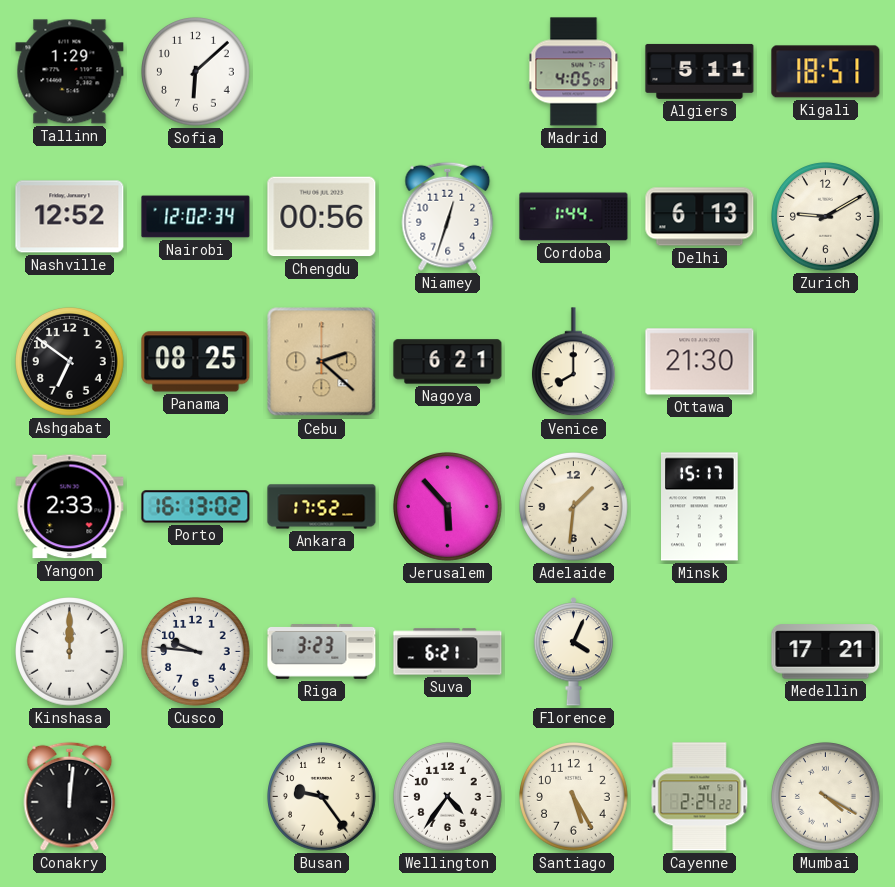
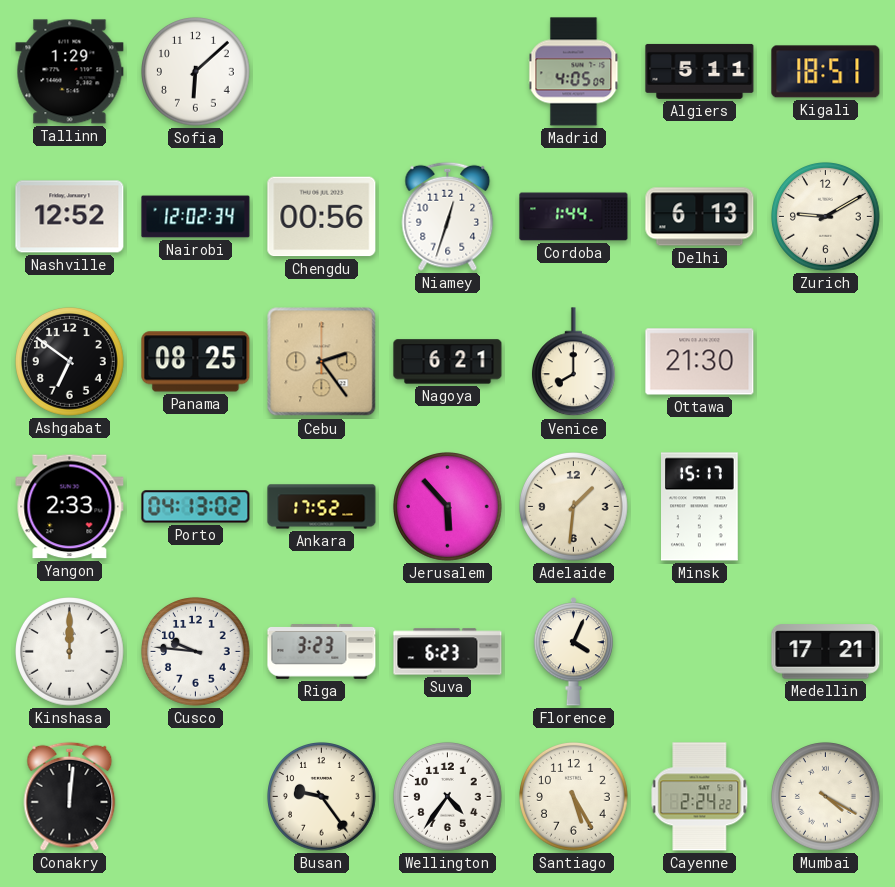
Cebu: 2:22 -> 2:24
Porto: 16:13 -> 04:13
Suva: 6:21 -> 6:23
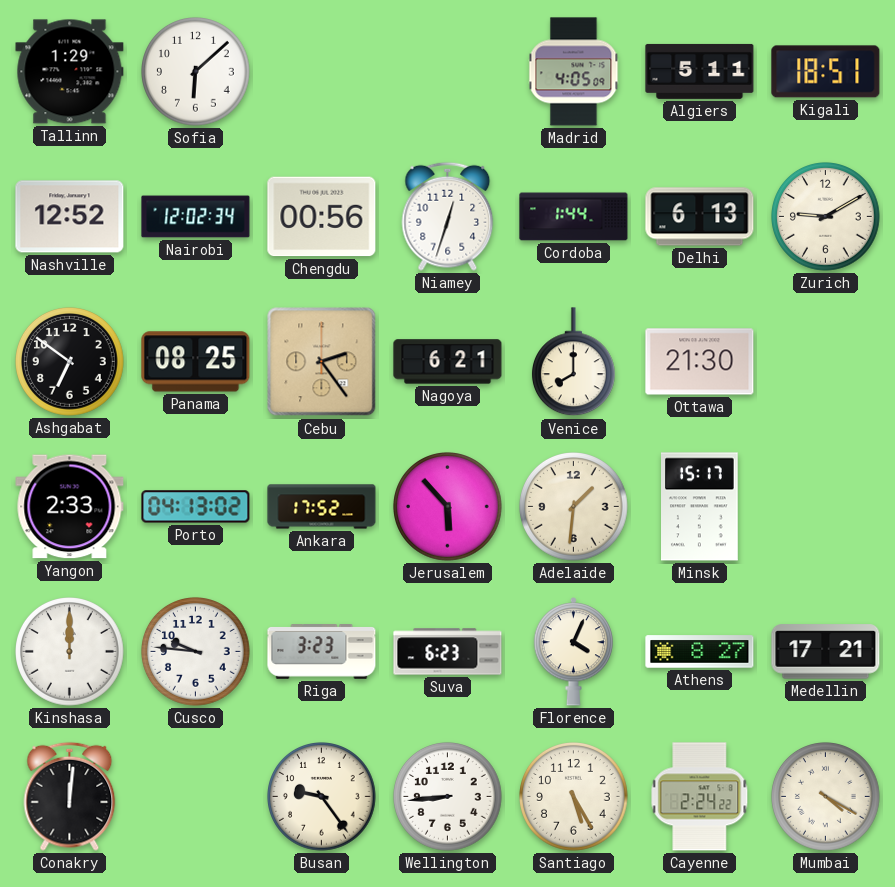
Athens: none -> 8:27
Wellington: 4:36 -> 8:44
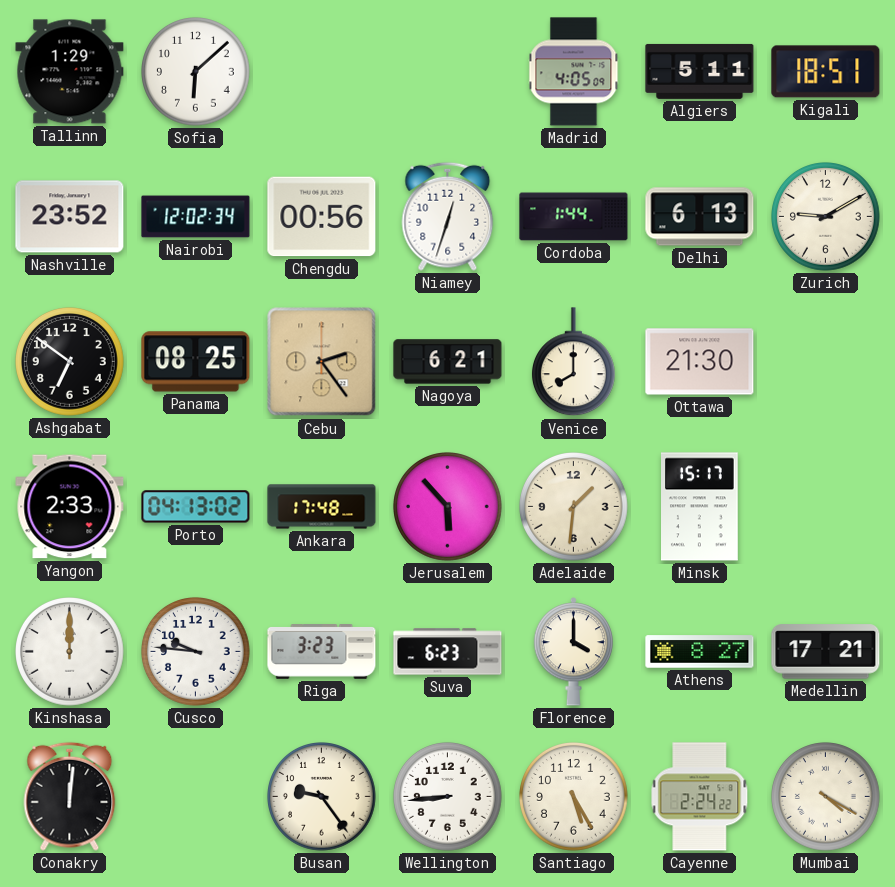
Nashville: 12:52 -> 23:52
Ankara: 17:52 -> 17:48
Florence: 4:04 -> 4:00
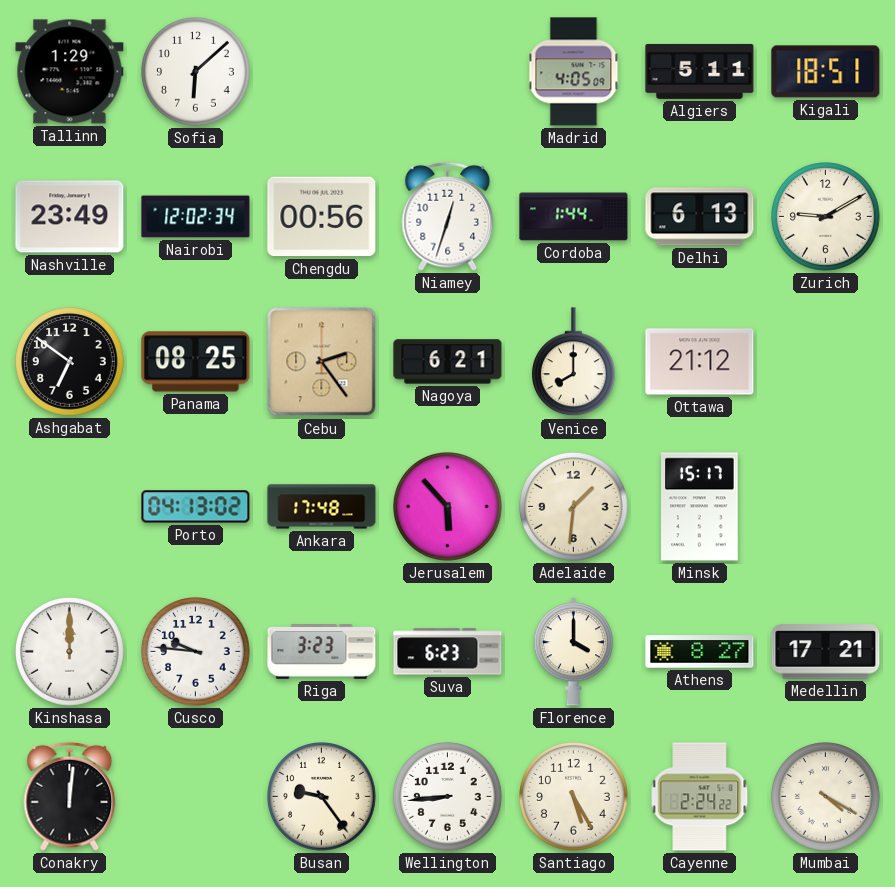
Nashville: 23:52 -> 23:49
Ottawa: 21:30 -> 21:12
Yangon: 2:33 -> none
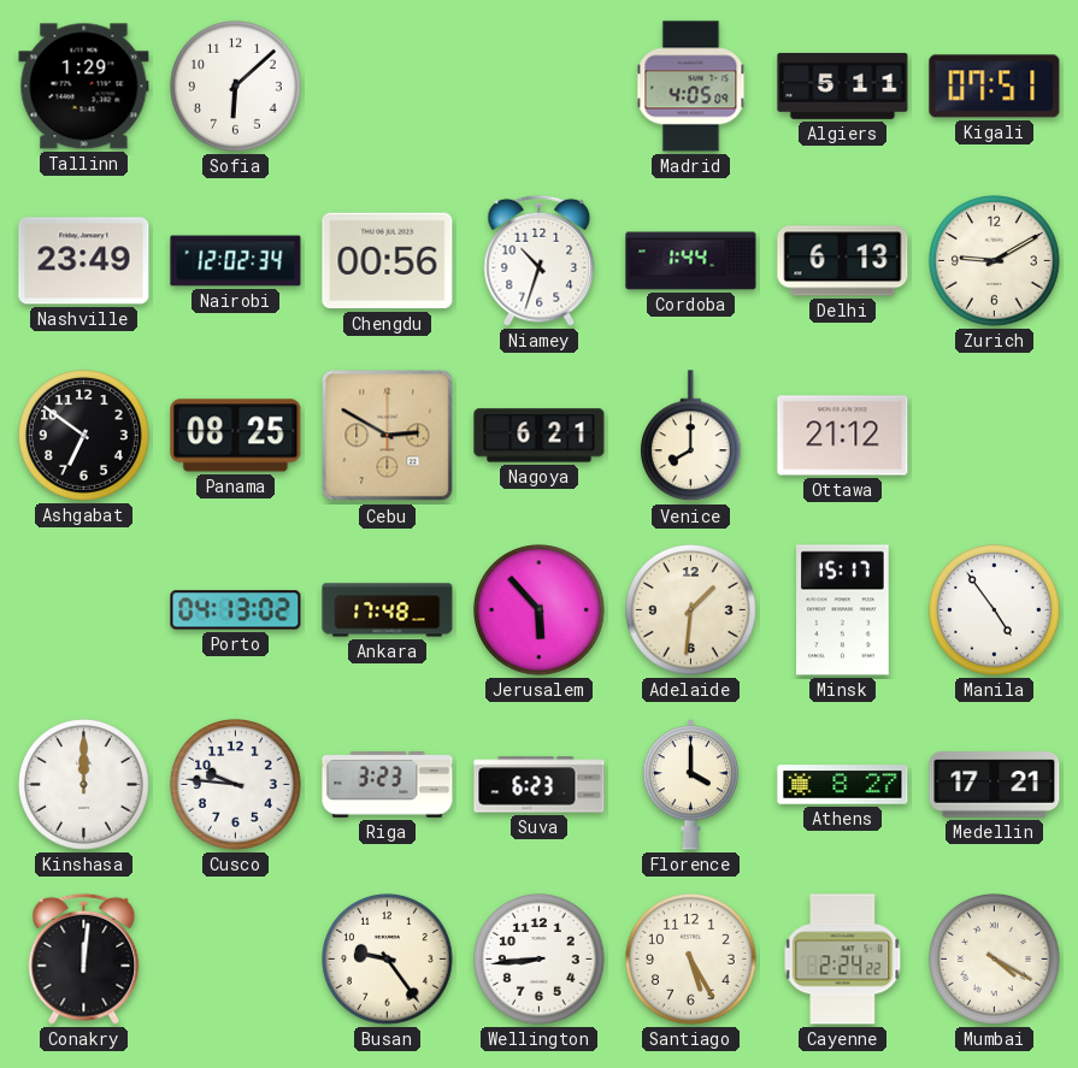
Kigali: 18:51 -> 07:51
Niamey: 12:33 -> 10:33
Cebu: 2:24 -> 2:50
Manila: none -> 4:54
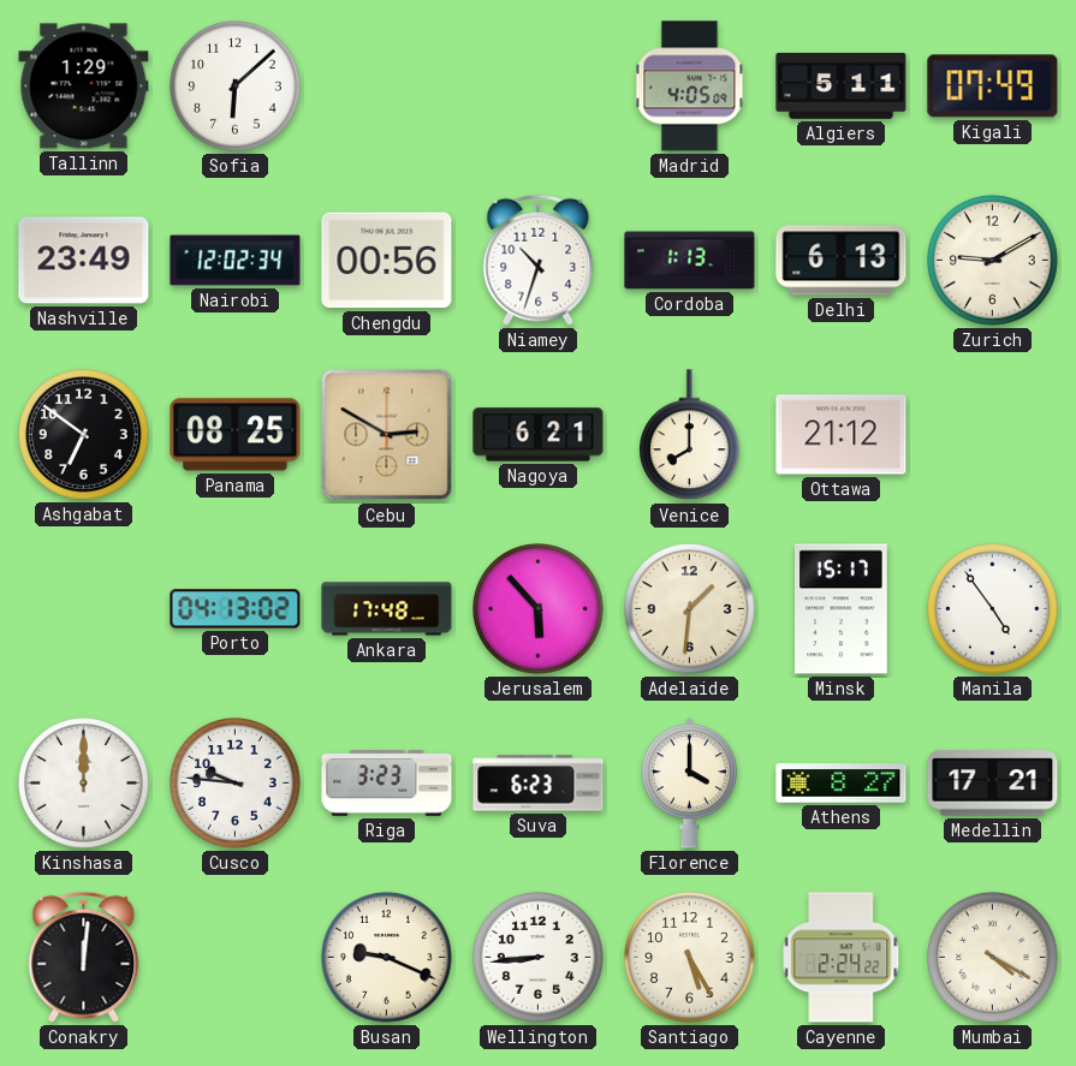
Kigali: 07:51 -> 07:49
Cordoba: 1:44 -> 1:13
Busan: 9:24 -> 9:19
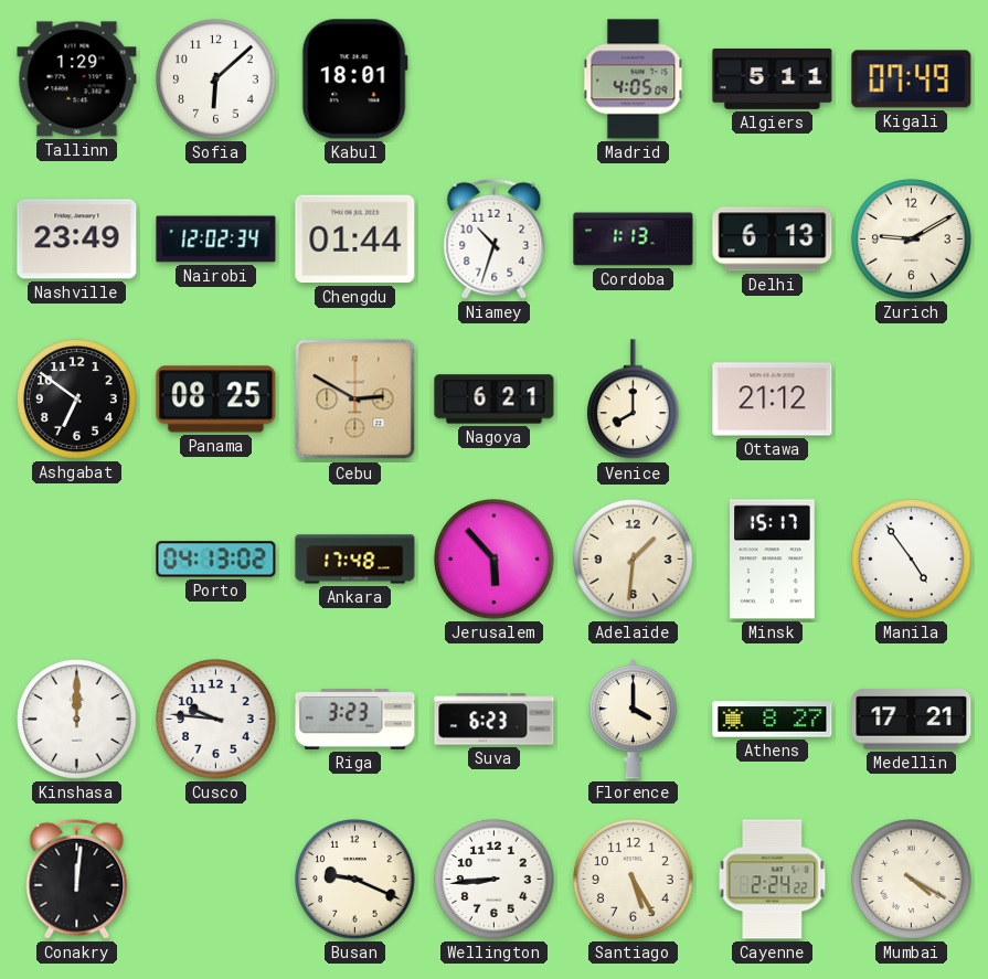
Kabul: none -> 18:01
Chengdu: 00:56 -> 01:44
